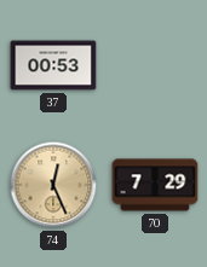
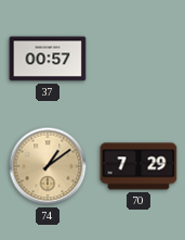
37: 00:53 -> 00:57
74: 12:26 -> 1:09
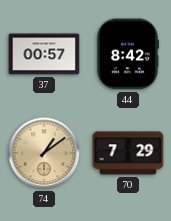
44: none -> 8:42
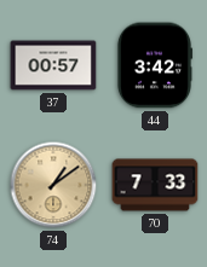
44: 8:42 -> 3:42
70: 7:29 -> 7:33
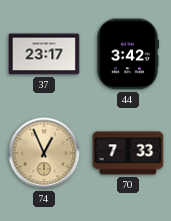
37: 00:57 -> 23:17
74: 1:09 -> 12:56
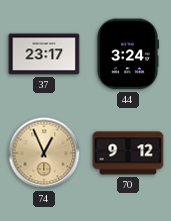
44: 3:42 -> 3:24
70: 7:33 -> 9:12
